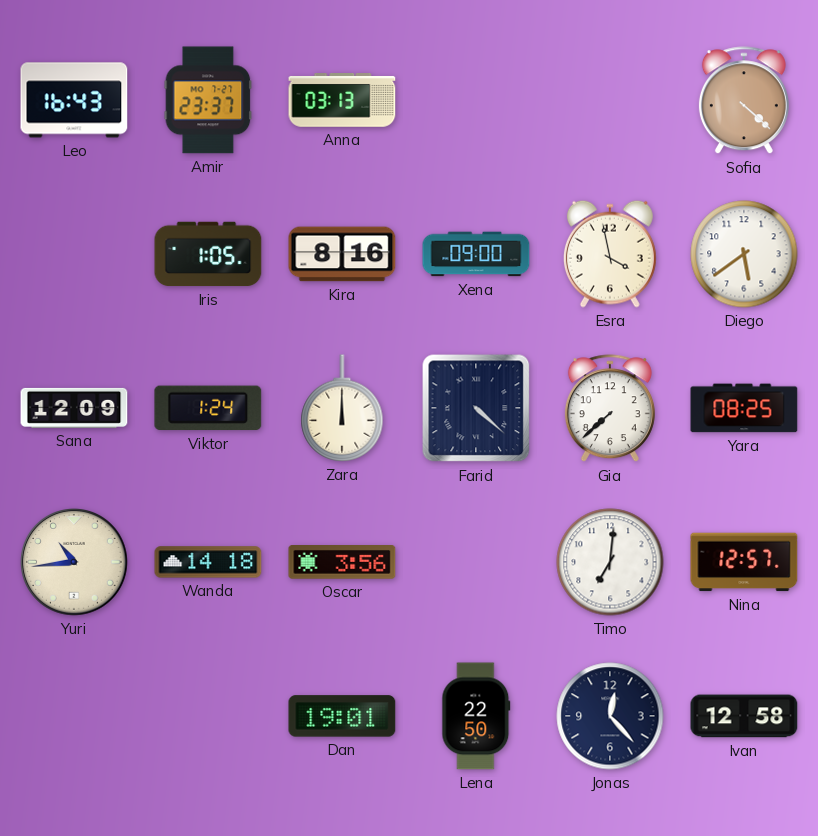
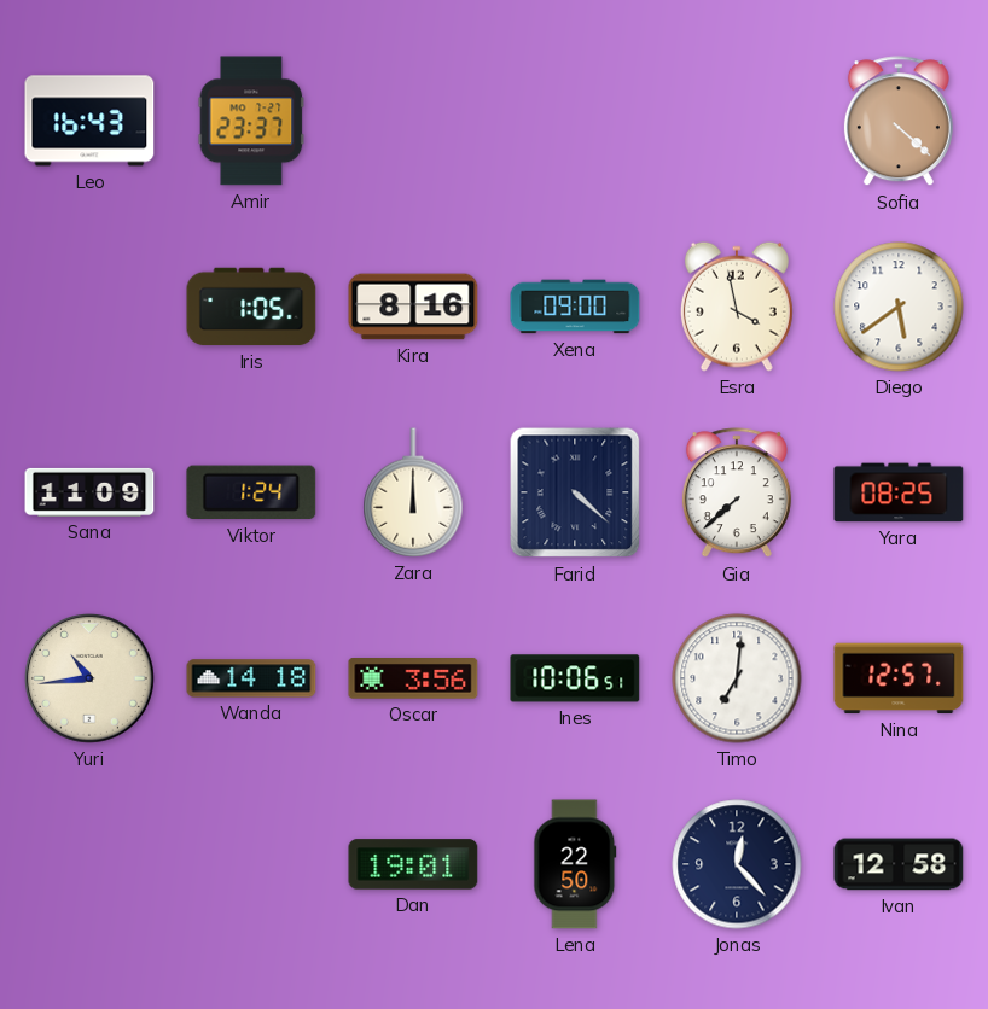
Anna: 03:13 -> none
Sana: 12:09 -> 11:09
Ines: none -> 10:06
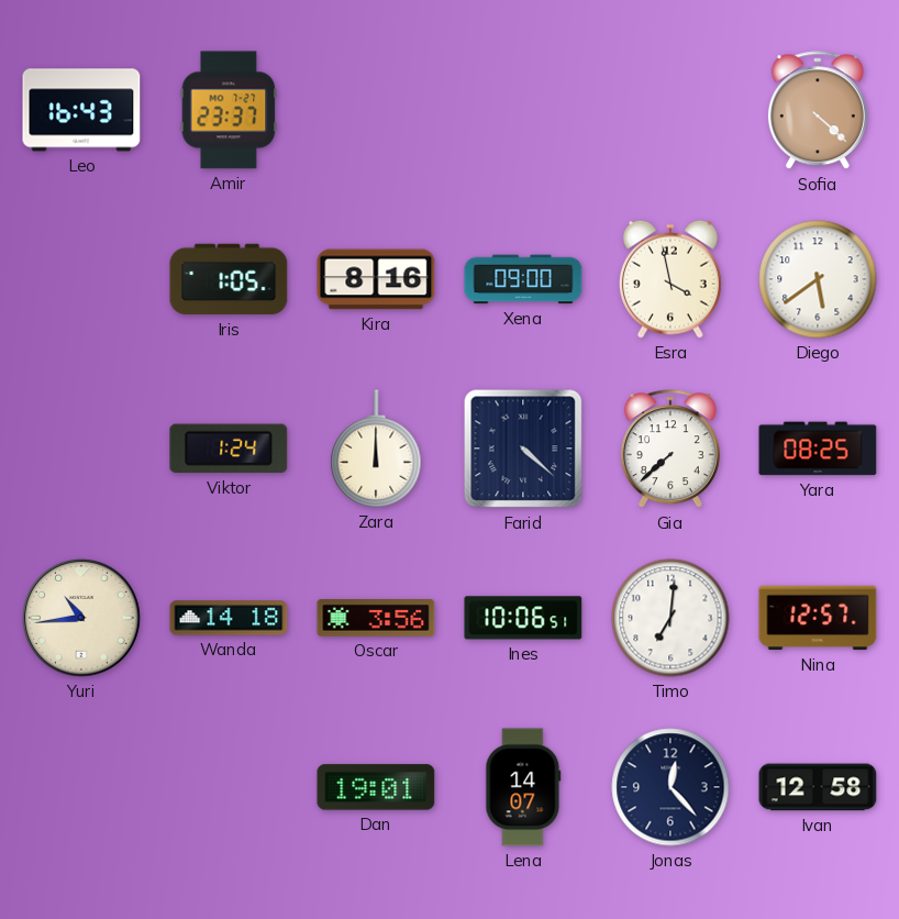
Sana: 11:09 -> none
Lena: 22:50 -> 14:07
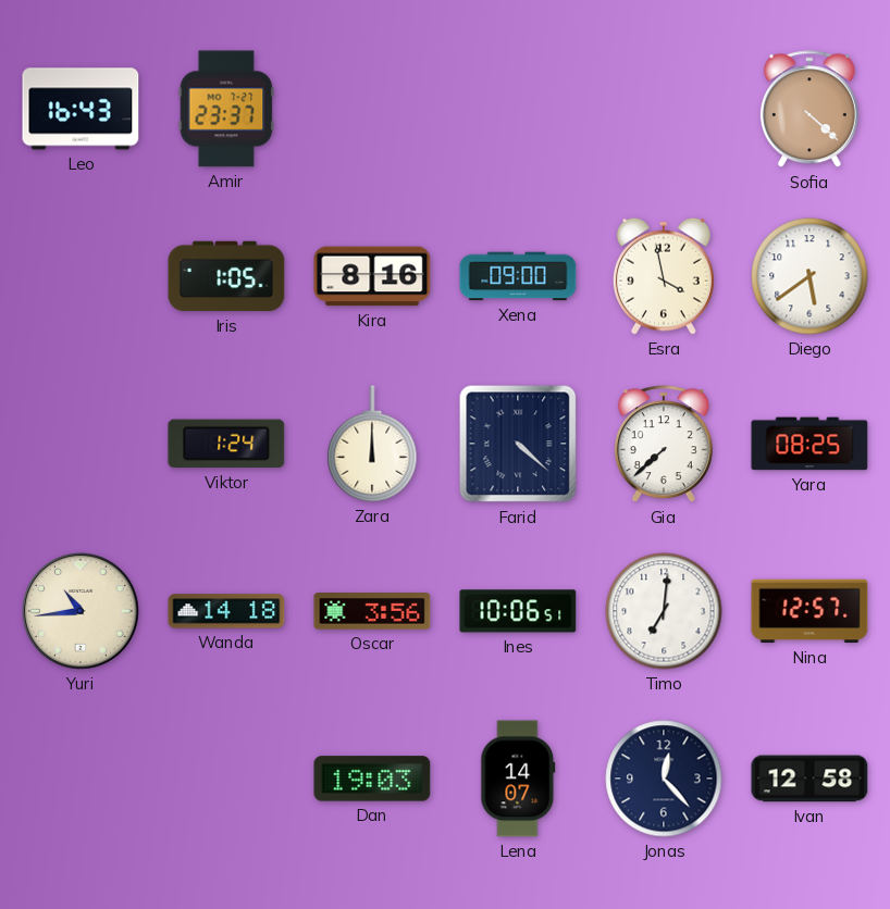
Dan: 19:01 -> 19:03
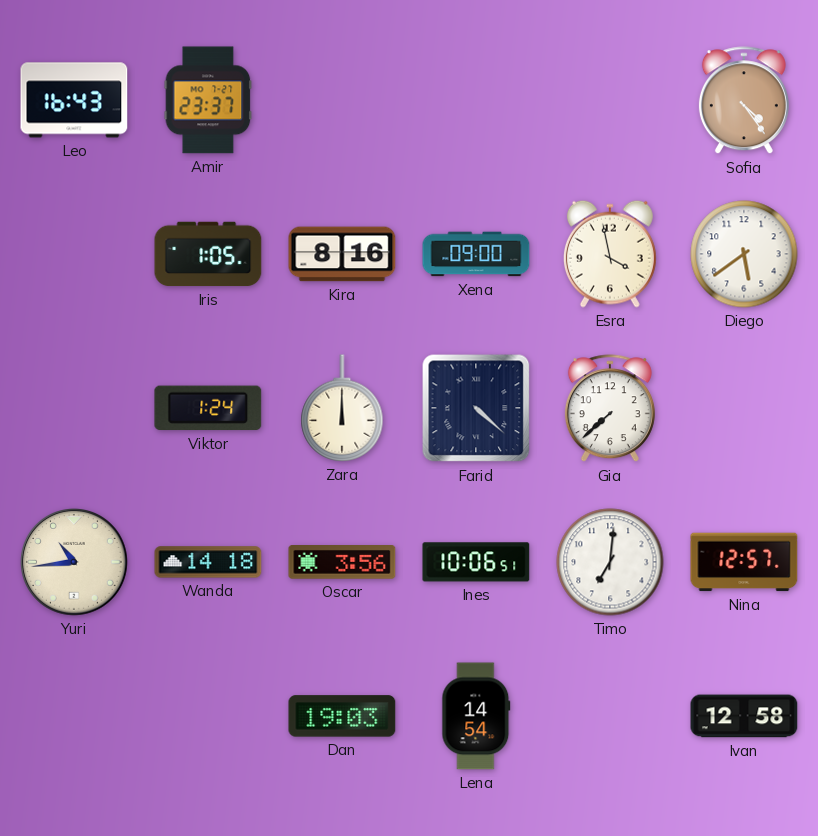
Sofia: 4:22 -> 4:24
Yara: 08:25 -> none
Lena: 14:07 -> 14:54
Jonas: 12:23 -> none
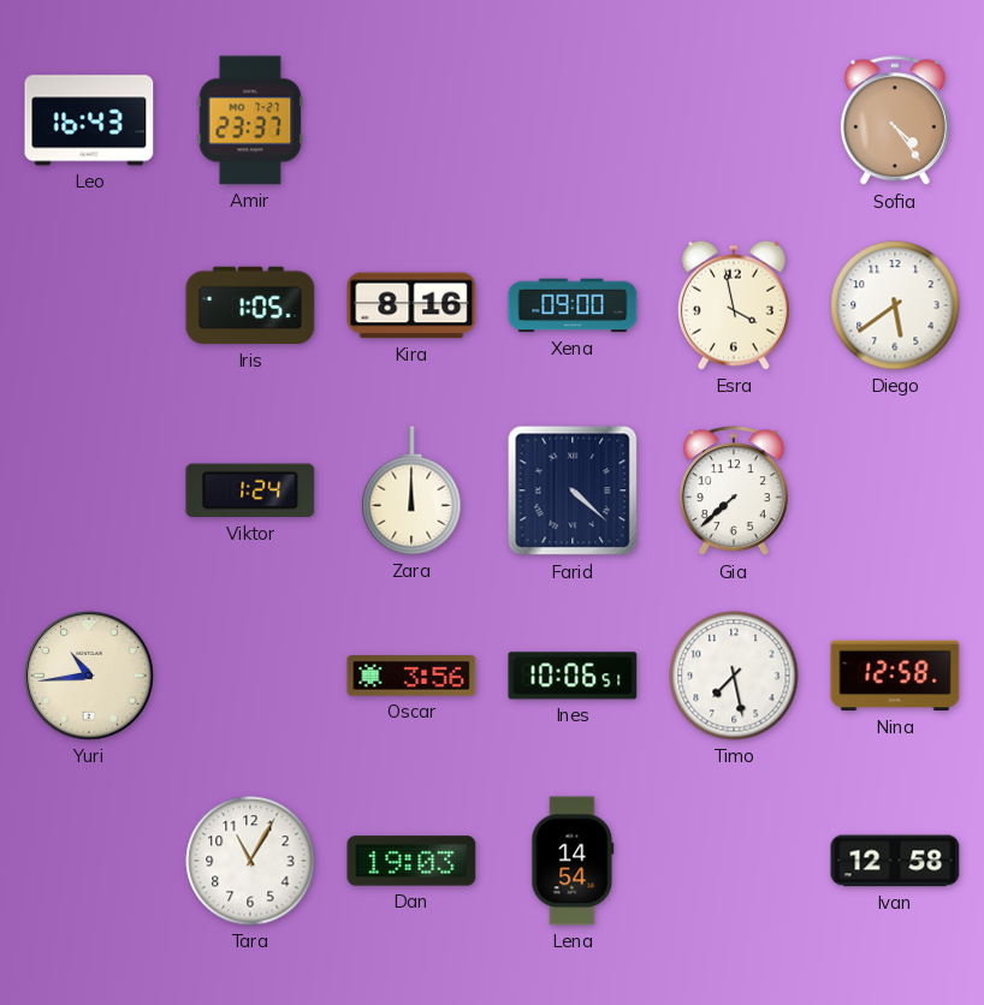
Wanda: 14:18 -> none
Timo: 7:01 -> 7:28
Nina: 12:57 -> 12:58
Tara: none -> 11:05
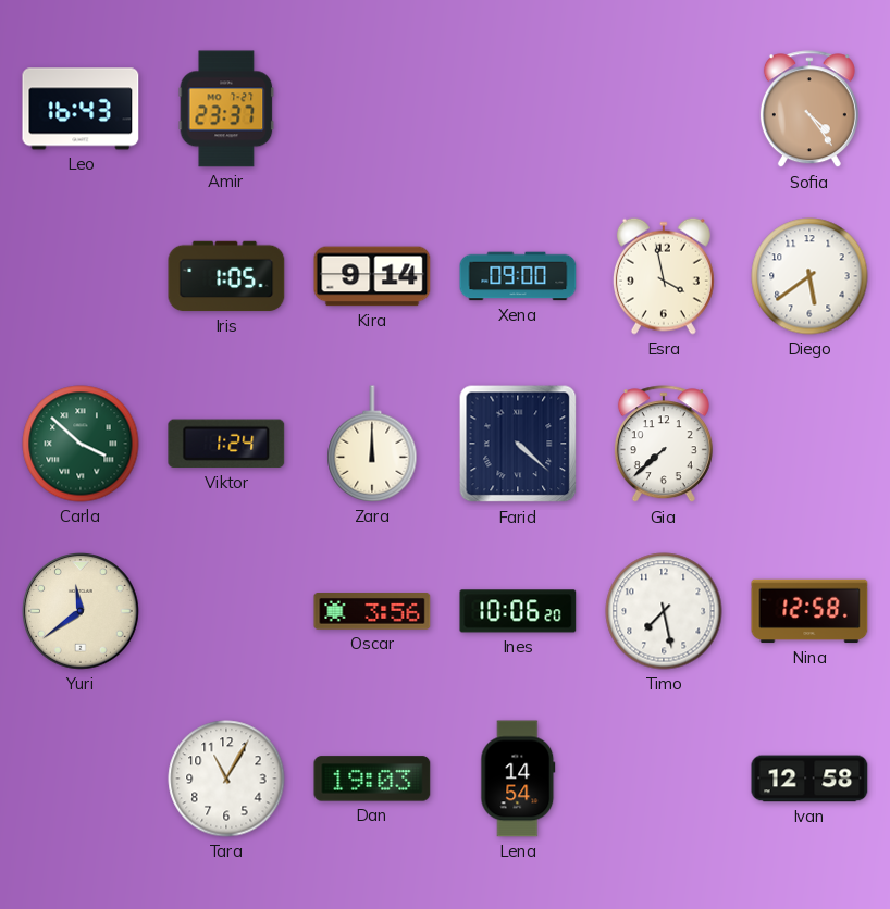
Kira: 8:16 -> 9:14
Carla: none -> 3:52
Yuri: 10:44 -> 11:39
Ines: 10:06:51 -> 10:06:20
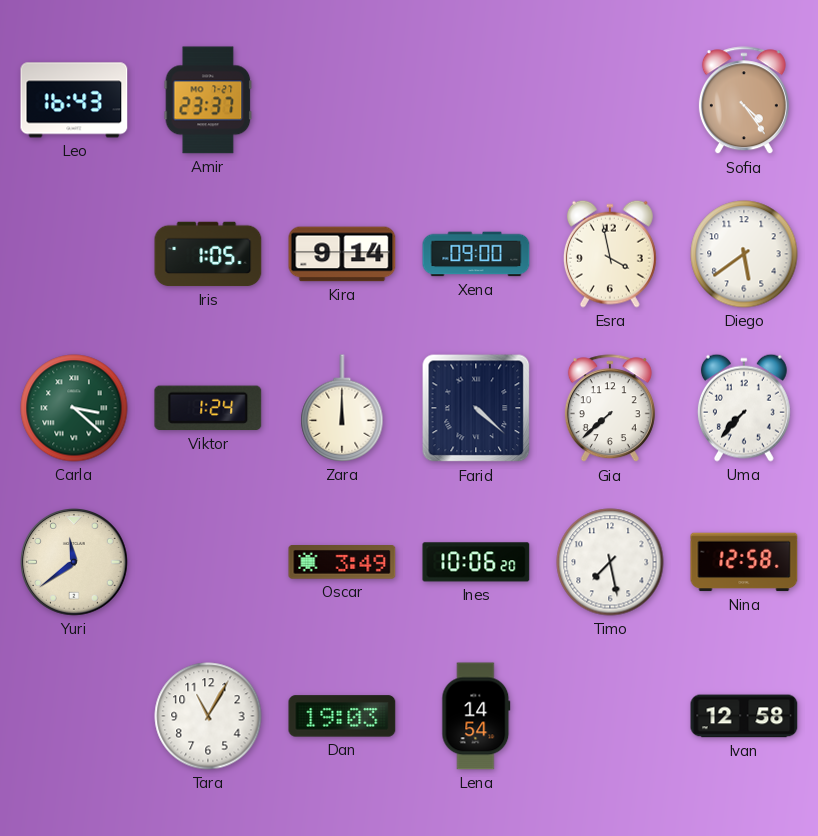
Carla: 3:52 -> 3:22
Uma: none -> 7:37
Oscar: 3:56 -> 3:49
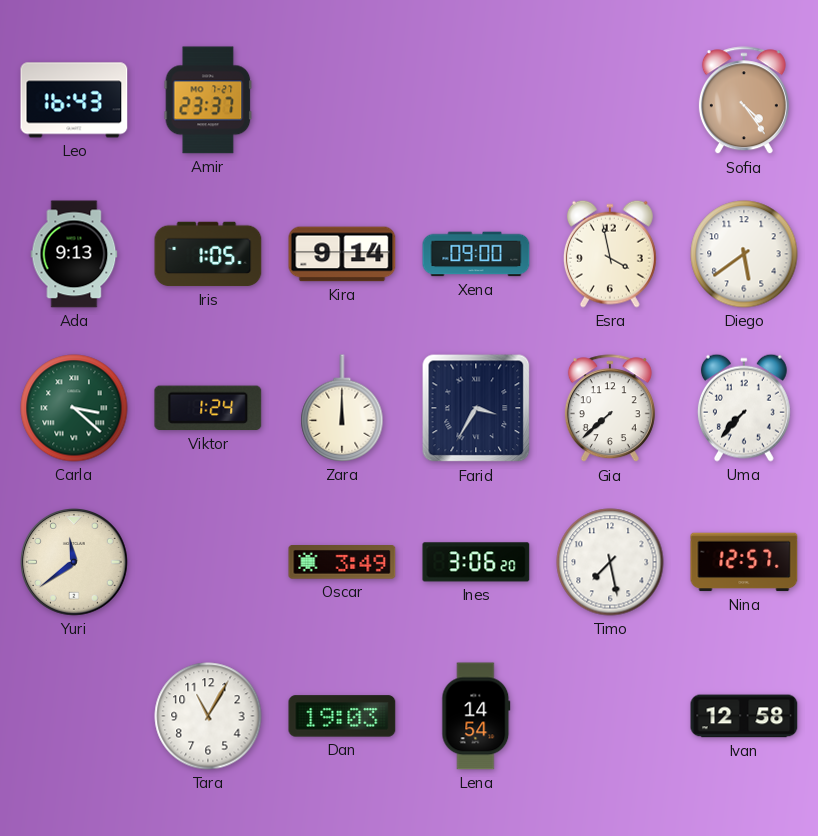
Ada: none -> 9:13
Farid: 4:22 -> 3:35
Ines: 10:06 -> 3:06
Nina: 12:58 -> 12:57
